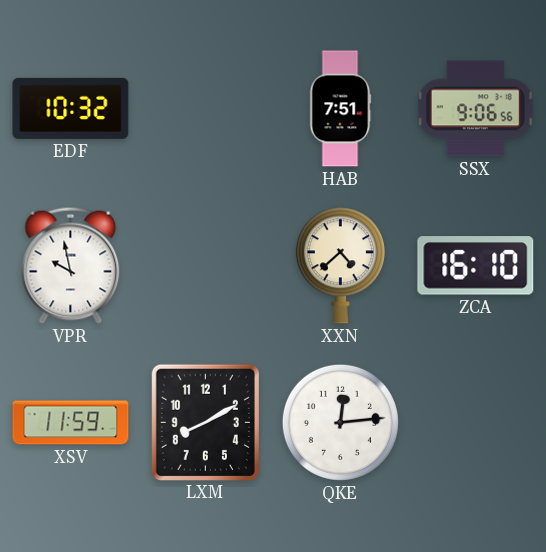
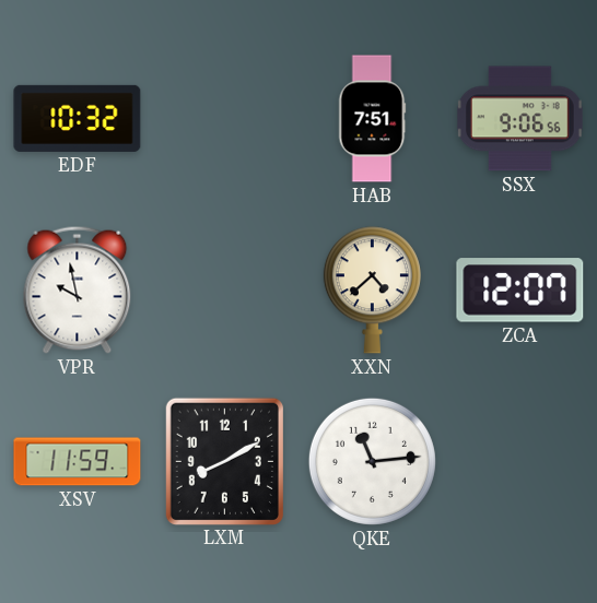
ZCA: 16:10 -> 12:07
QKE: 12:14 -> 11:14
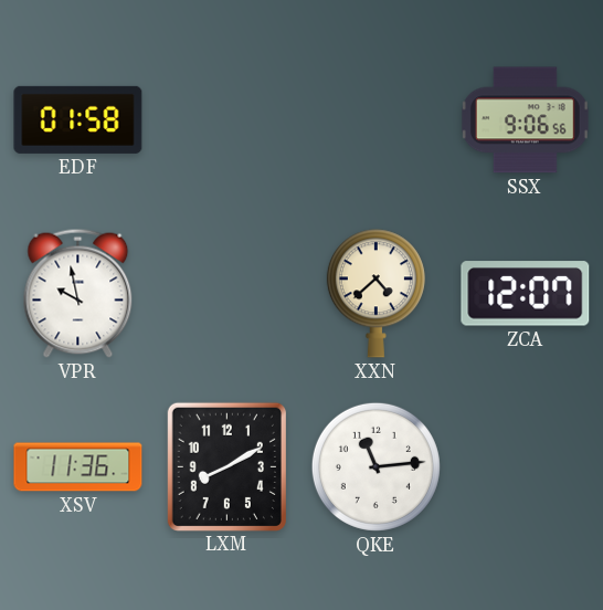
EDF: 10:32 -> 01:58
HAB: 7:51 -> none
XSV: 11:59 -> 11:36
